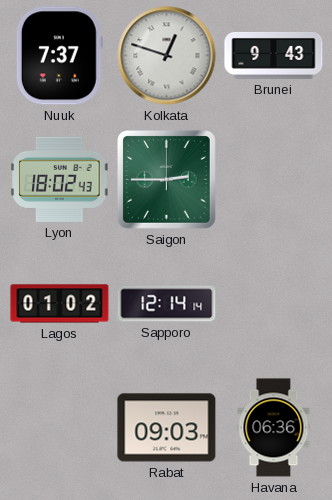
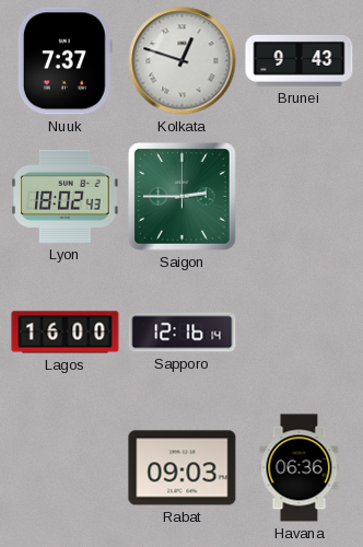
Lagos: 01:02 -> 16:00
Sapporo: 12:14 -> 12:16
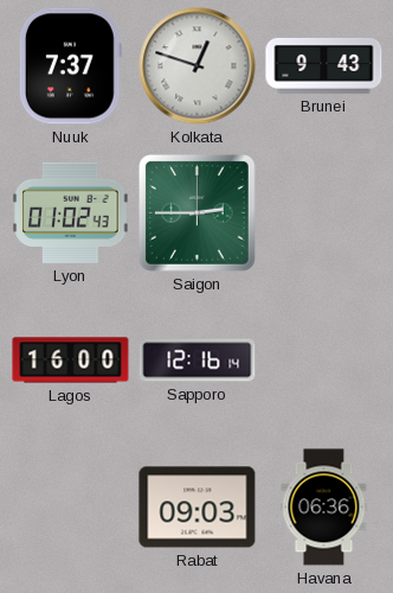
Lyon: 18:02 -> 01:02
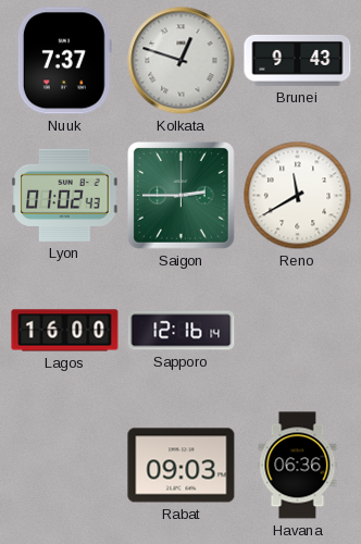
Reno: none -> 11:40
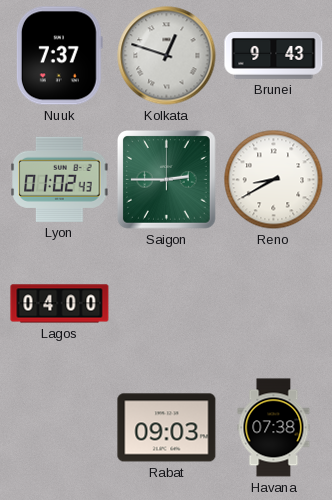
Reno: 11:40 -> 8:40
Lagos: 16:00 -> 04:00
Sapporo: 12:16 -> none
Havana: 06:36 -> 07:38
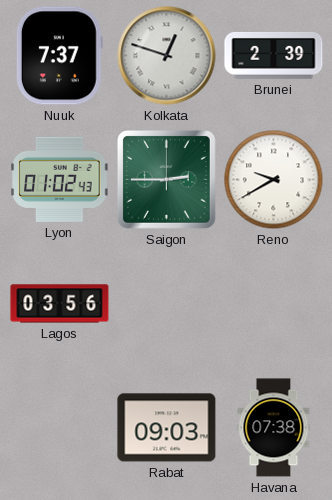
Brunei: 9:43 -> 2:39
Reno: 8:40 -> 9:40
Lagos: 04:00 -> 03:56
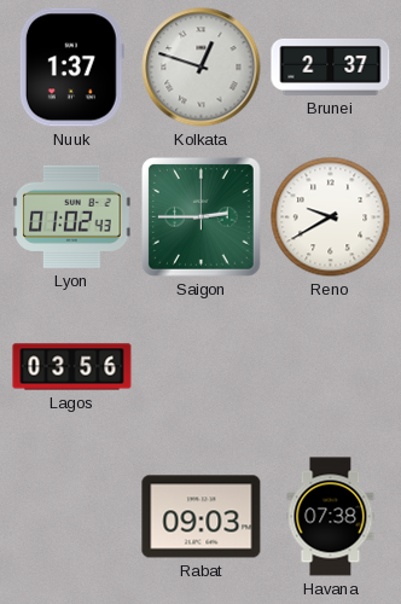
Nuuk: 7:37 -> 1:37
Brunei: 2:39 -> 2:37
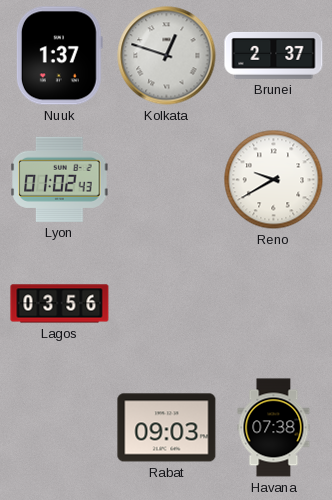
Saigon: 2:45 -> none
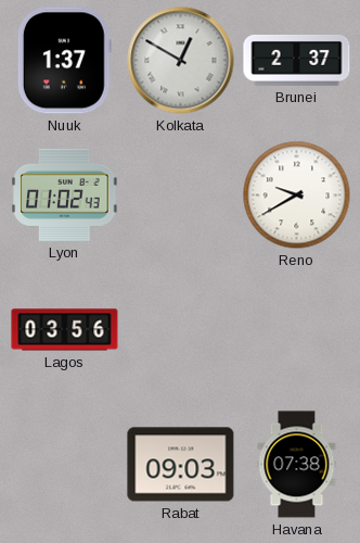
Kolkata: 12:48 -> 12:50
